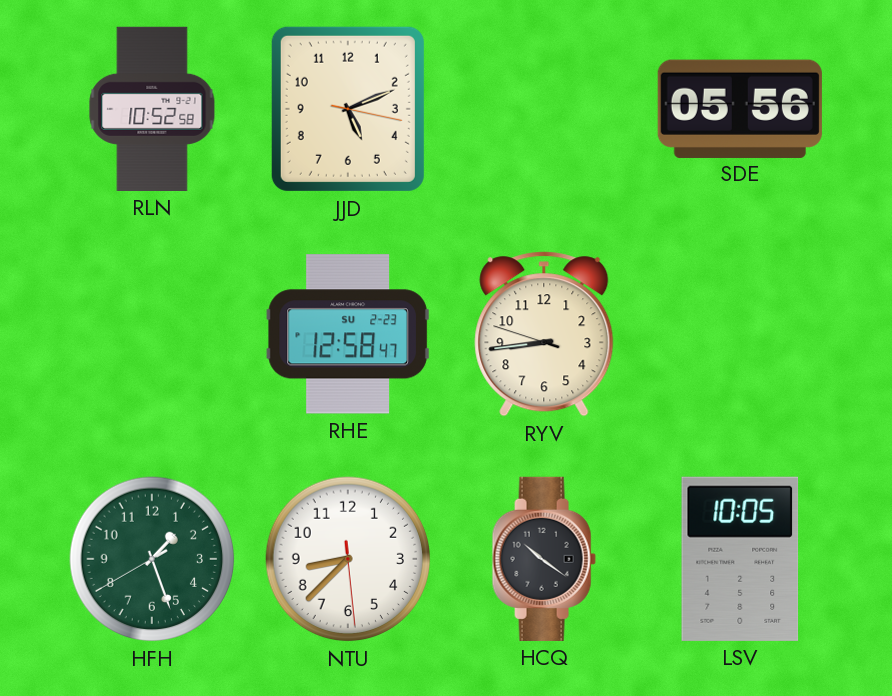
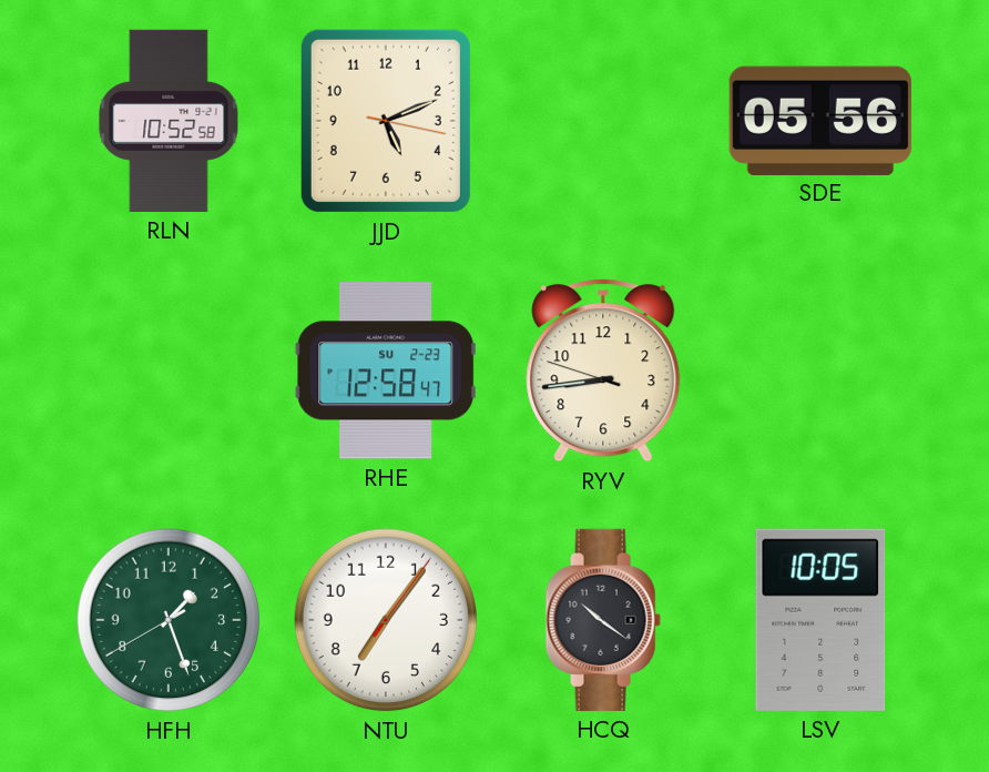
NTU: 8:37 -> 7:06
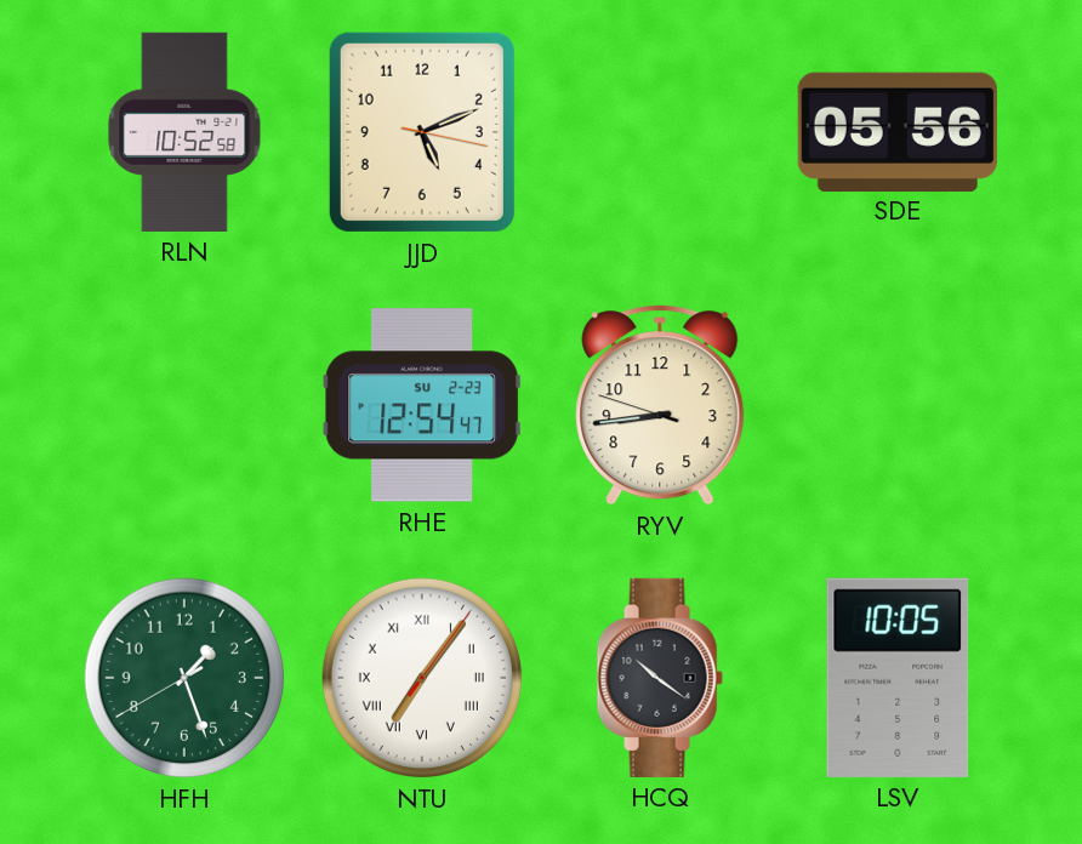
RHE: 12:58 -> 12:54
NTU numerals: Arabic -> Roman
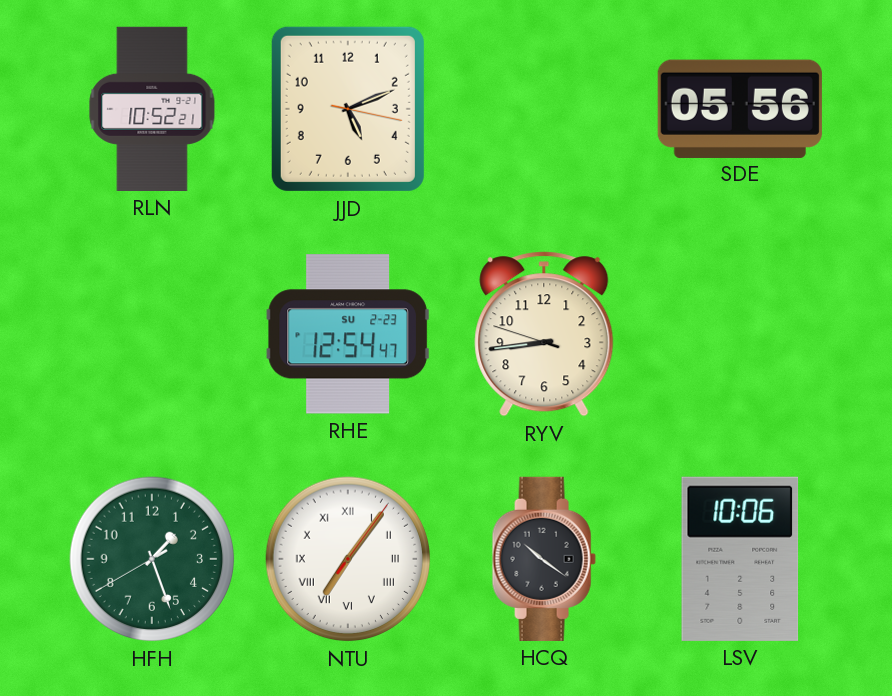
RLN: 10:52:58 -> 10:52:21
LSV: 10:05 -> 10:06
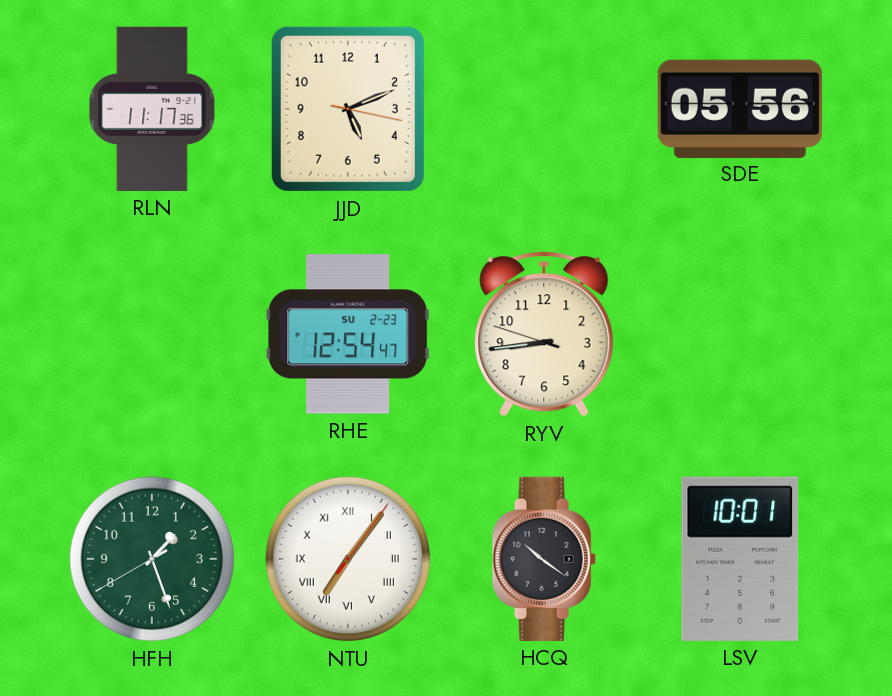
RLN: 10:52 -> 11:17
LSV: 10:06 -> 10:01
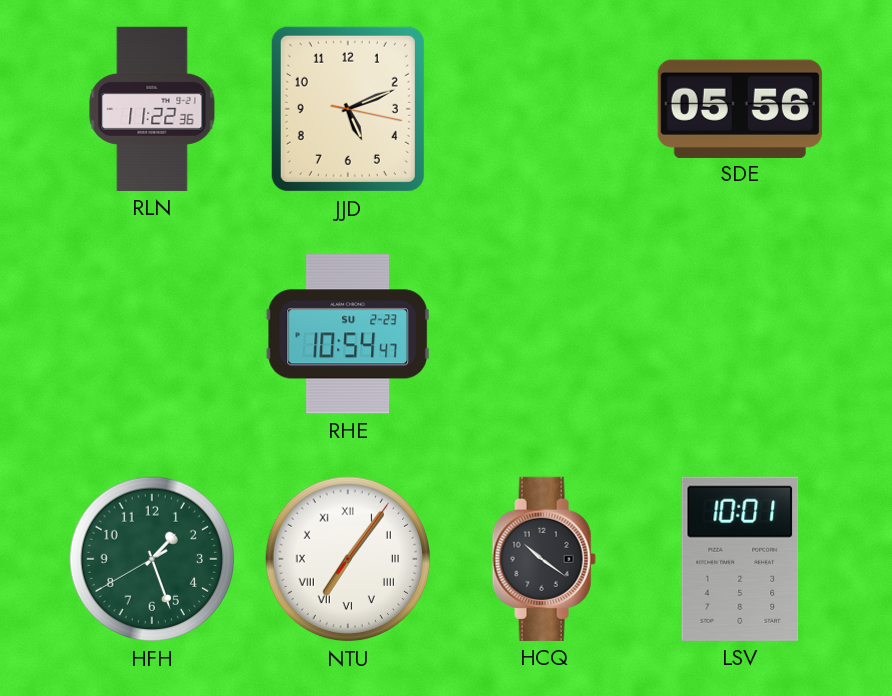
RLN: 11:17 -> 11:22
RHE: 12:54 -> 10:54
RYV: 8:43 -> none
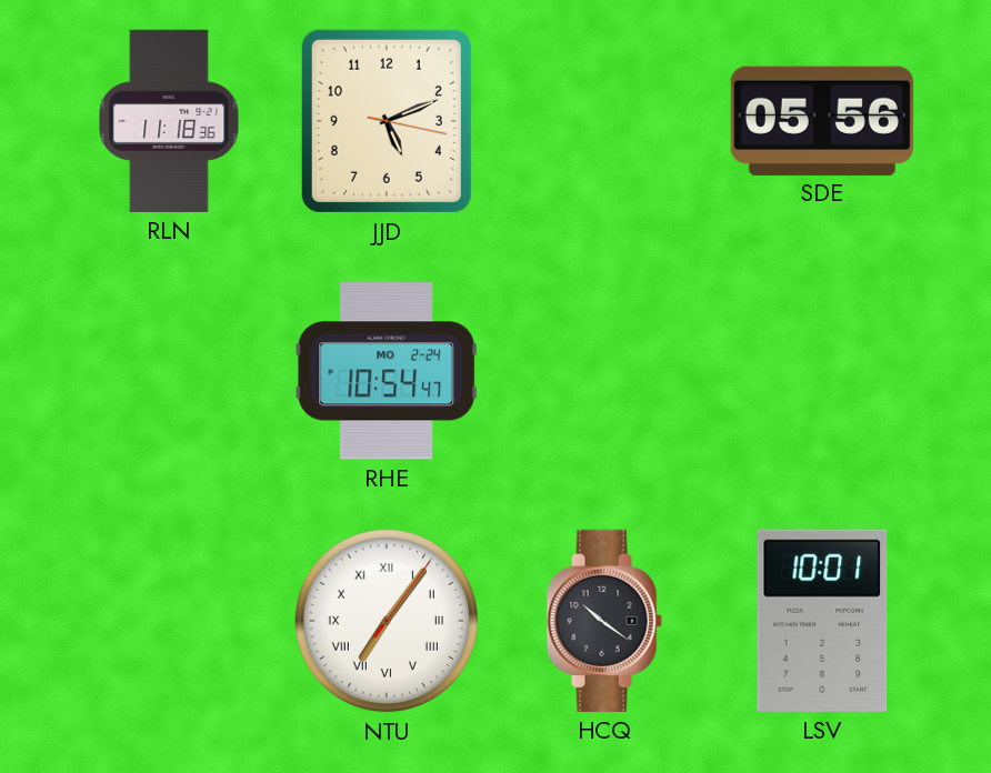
RLN: 11:22 -> 11:18
RHE date: SU 2-23 -> MO 2-24
HFH: 1:26 -> none
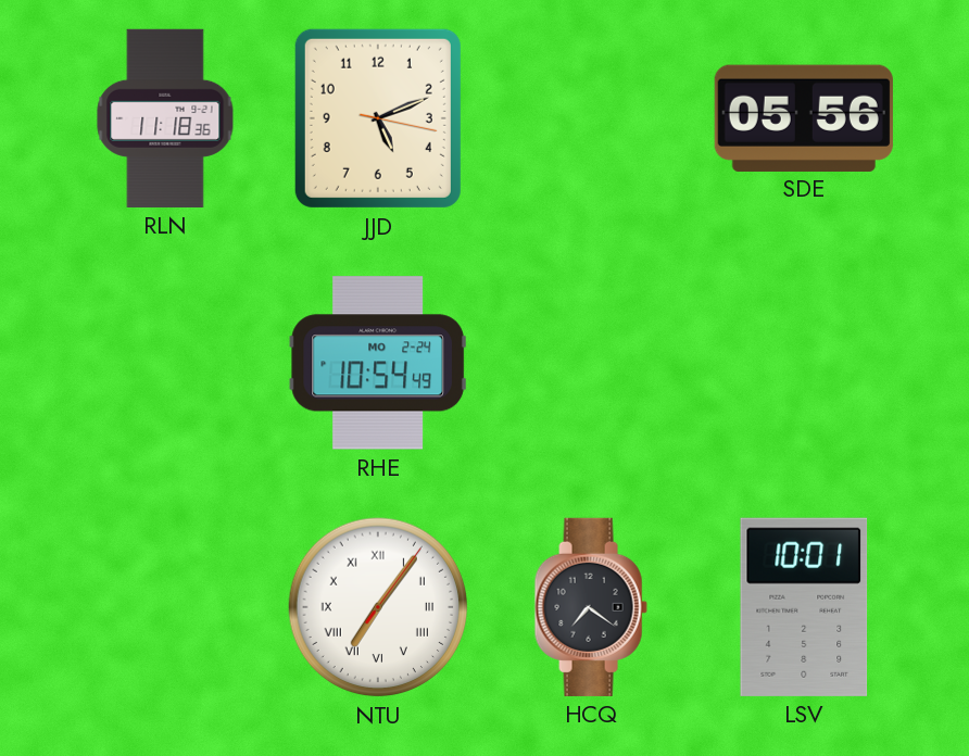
RHE: 10:54:47 -> 10:54:49
HCQ: 10:21 -> 7:21
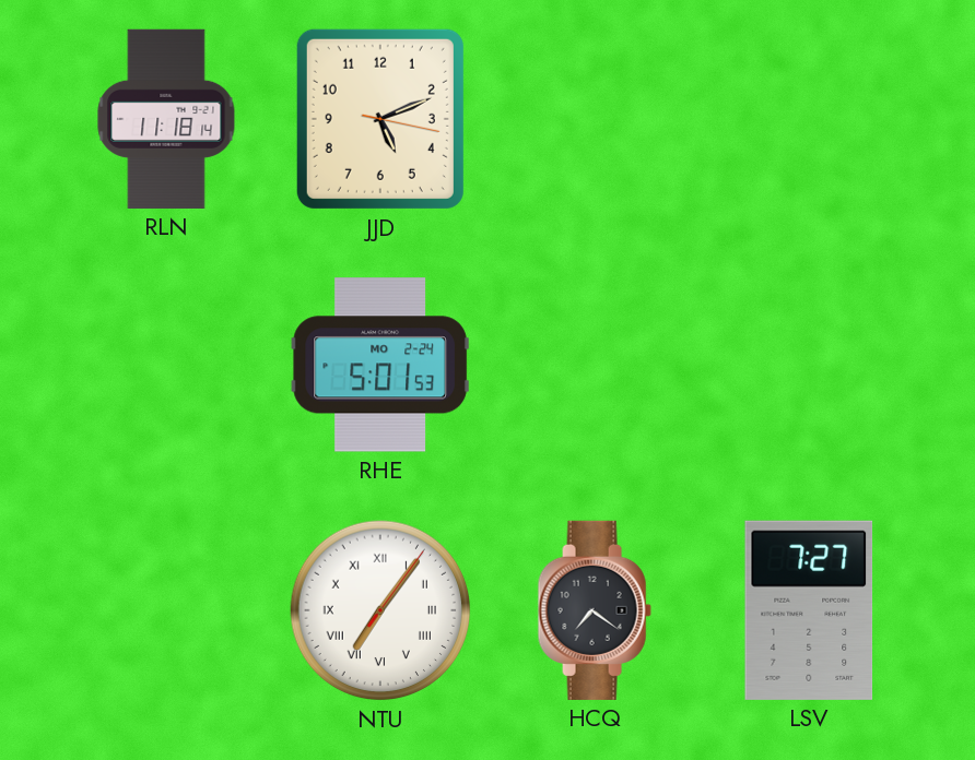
RLN: 11:18:36 -> 11:18:14
SDE: 05:56 -> none
RHE: 10:54 -> 5:01
LSV: 10:01 -> 7:27
